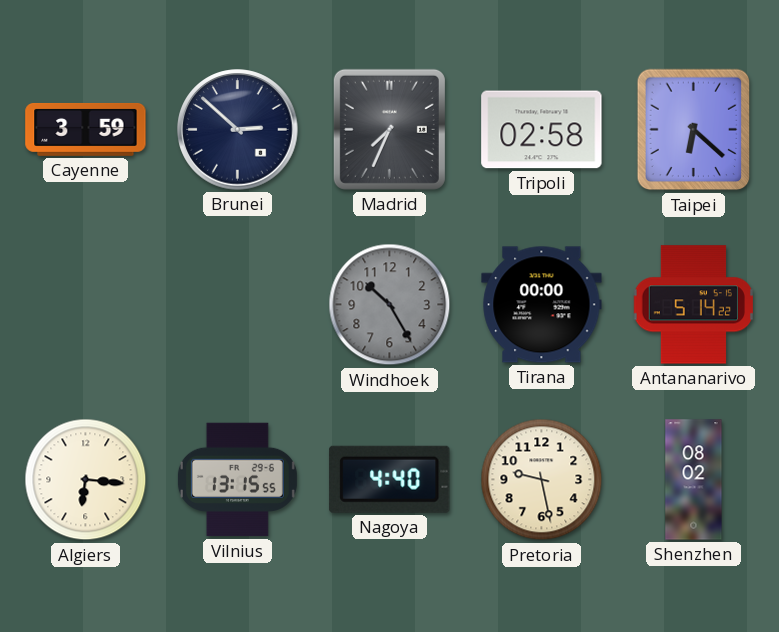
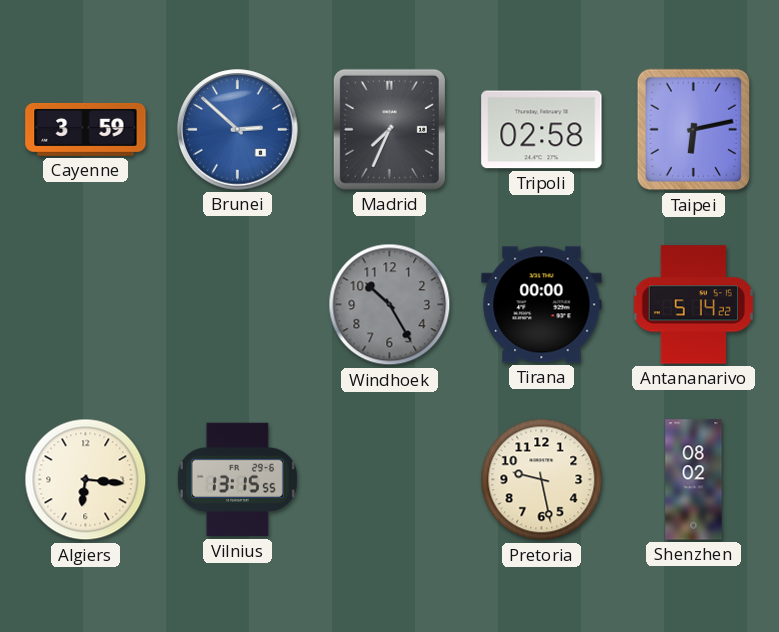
Brunei dial: navy -> blue
Taipei: 6:22 -> 6:13
Nagoya: 4:40 -> none
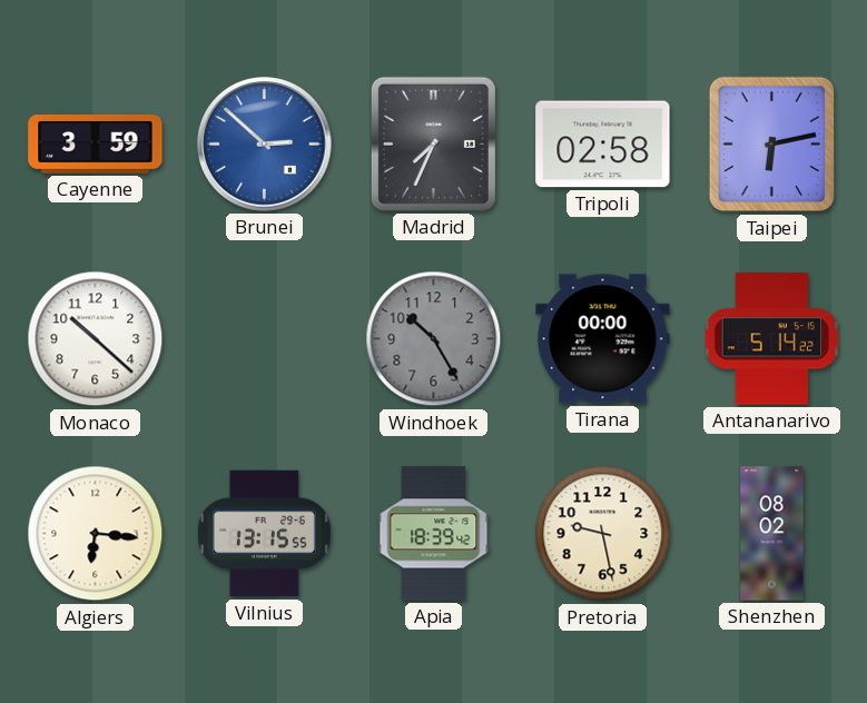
Monaco: none -> 10:22
Apia: none -> 18:39
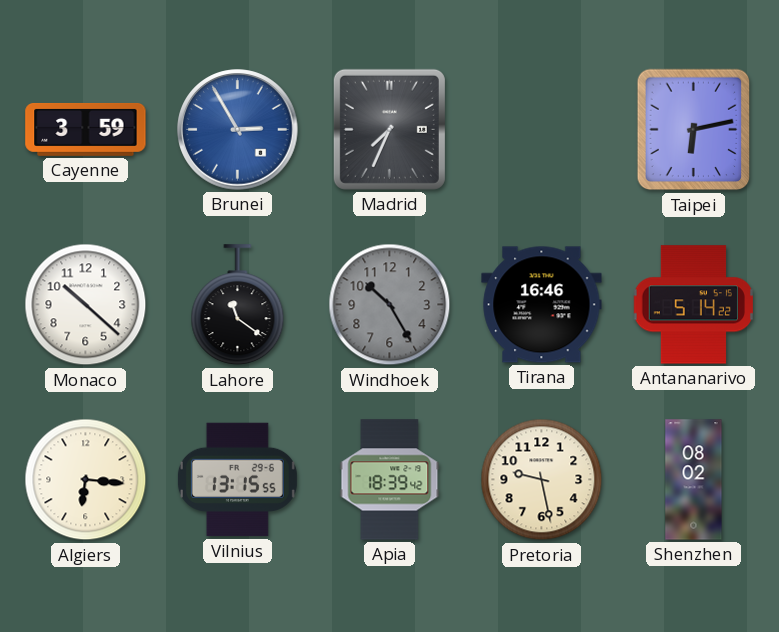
Brunei: 2:52 -> 2:55
Tripoli: 02:58 -> none
Lahore: none -> 11:21
Tirana: 00:00 -> 16:46
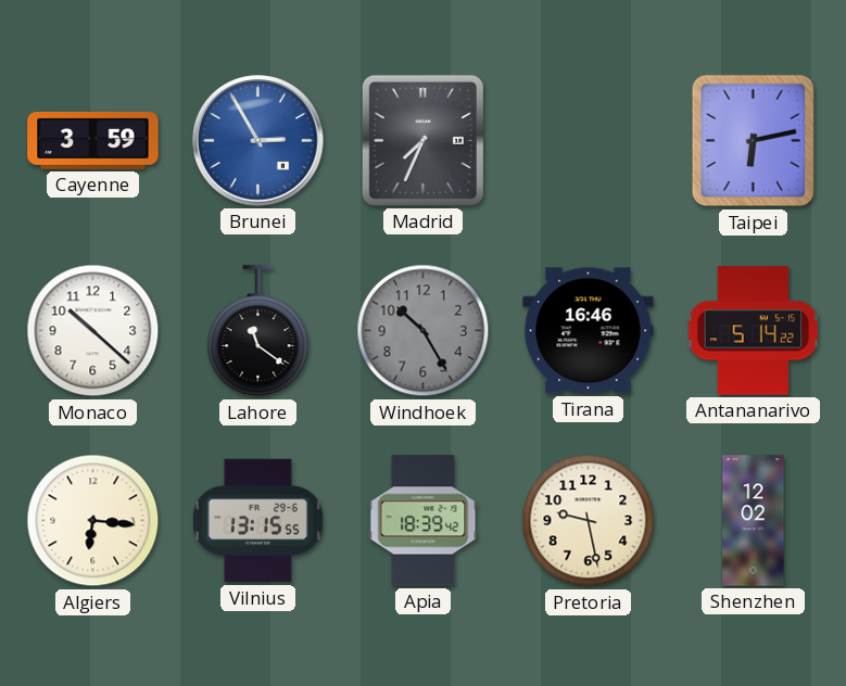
Shenzhen: 08:02 -> 12:02
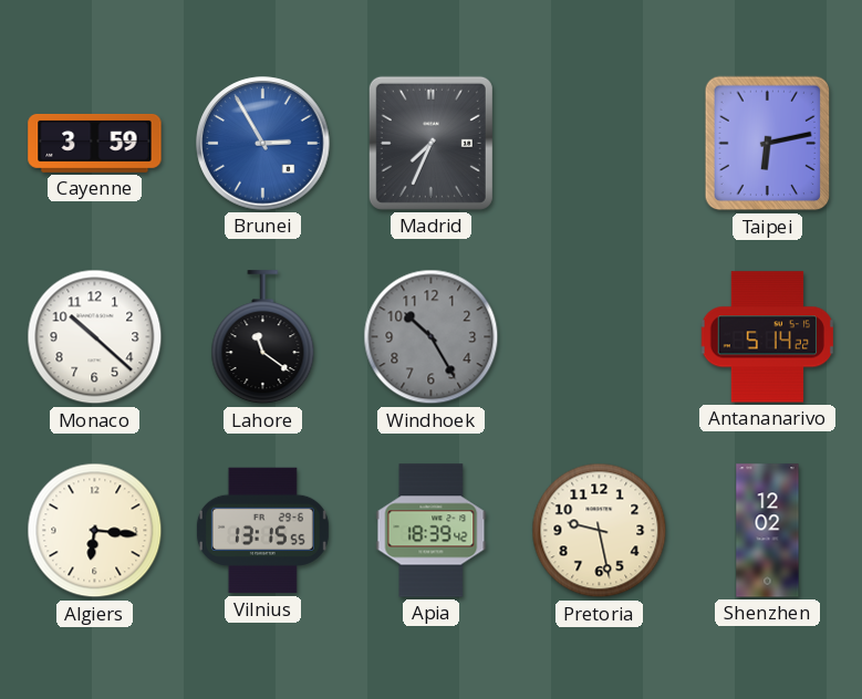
Tirana: 16:46 -> none
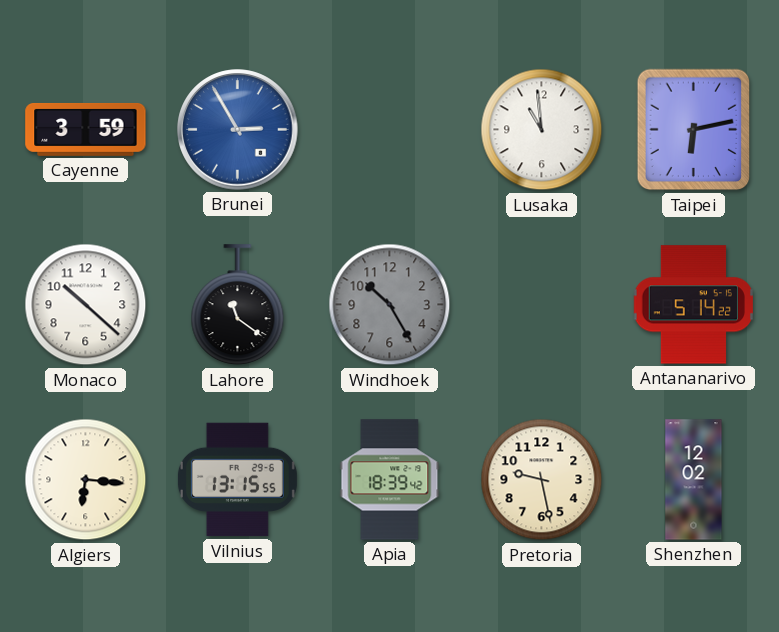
Madrid: 7:34 -> none
Lusaka: none -> 10:59
